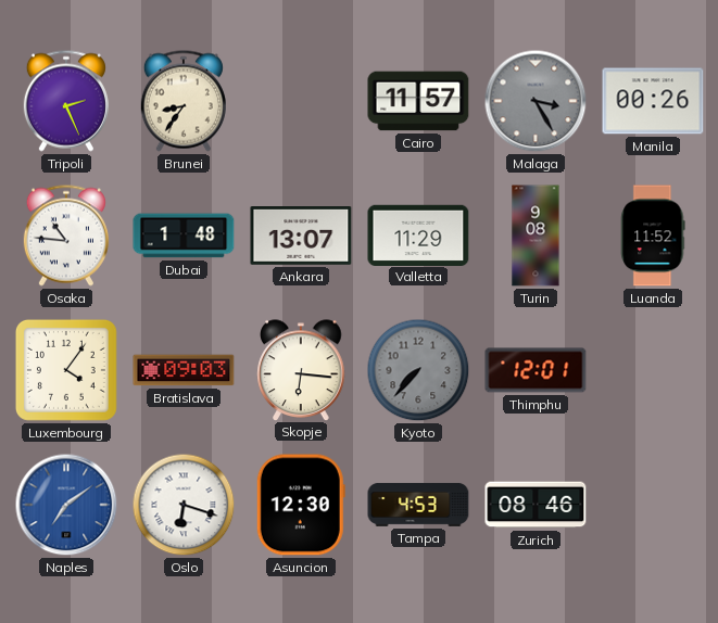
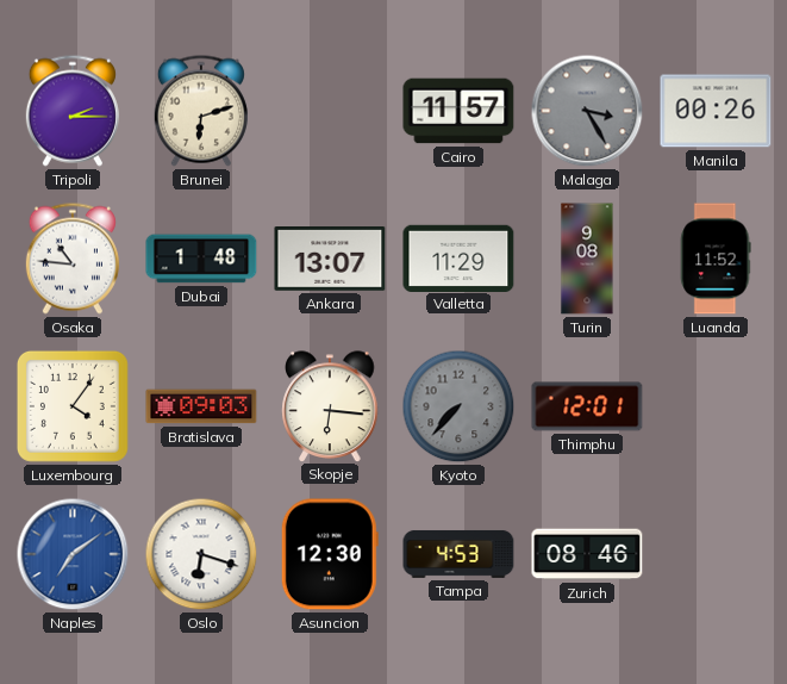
Tripoli: 2:26 -> 2:15
Brunei: 8:36 -> 6:12
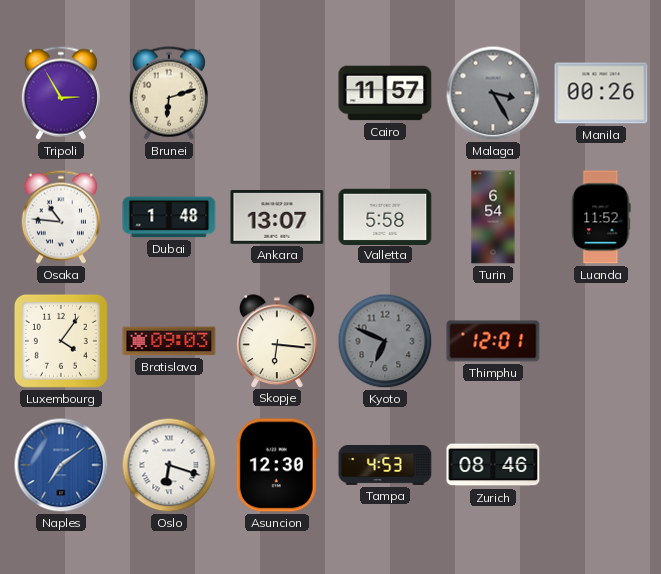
Tripoli: 2:15 -> 2:55
Valletta: 11:29 -> 5:58
Turin: 9:08 -> 6:54
Kyoto: 7:37 -> 6:49
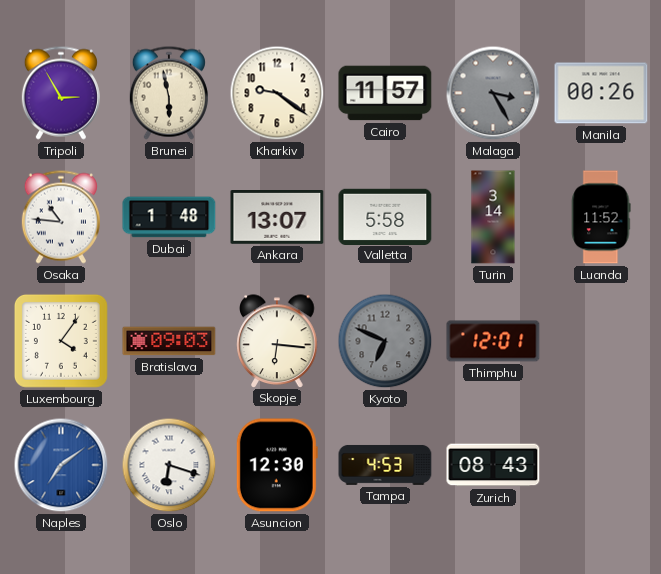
Brunei: 6:12 -> 5:58
Kharkiv: none -> 9:21
Turin: 6:54 -> 3:14
Zurich: 08:46 -> 08:43
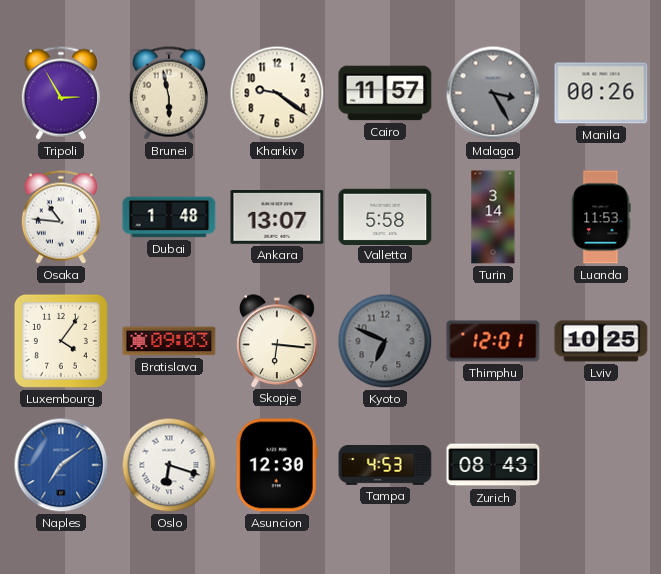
Luanda: 11:52 -> 11:53
Lviv: none -> 10:25
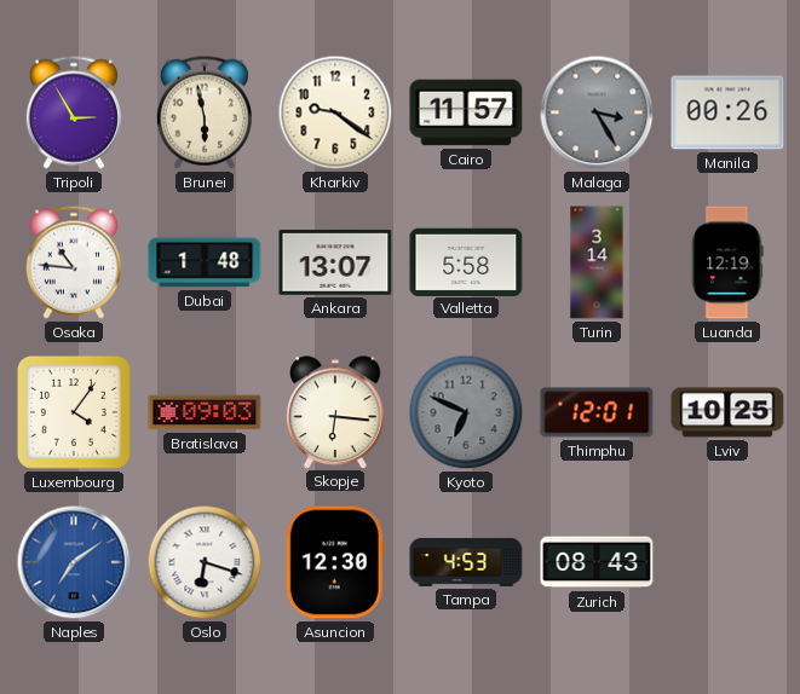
Luanda: 11:53 -> 12:19
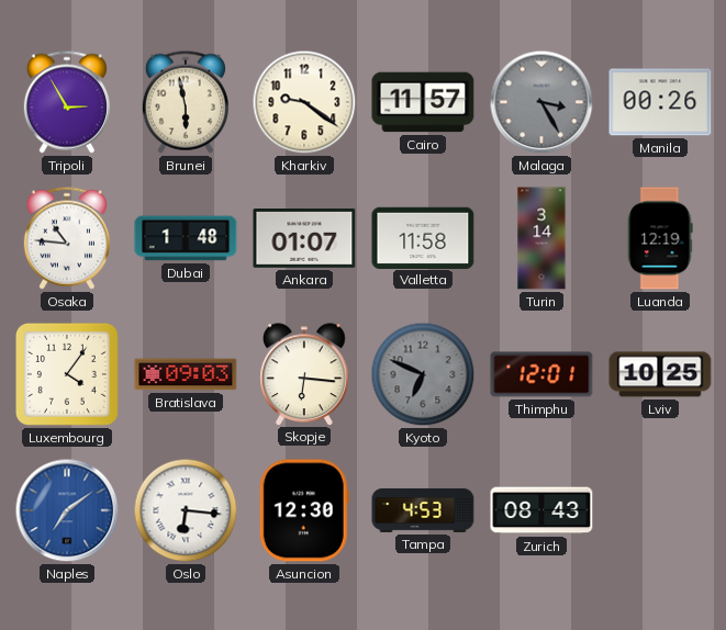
Ankara: 13:07 -> 01:07
Valletta: 5:58 -> 11:58
Oslo: 6:18 -> 6:16
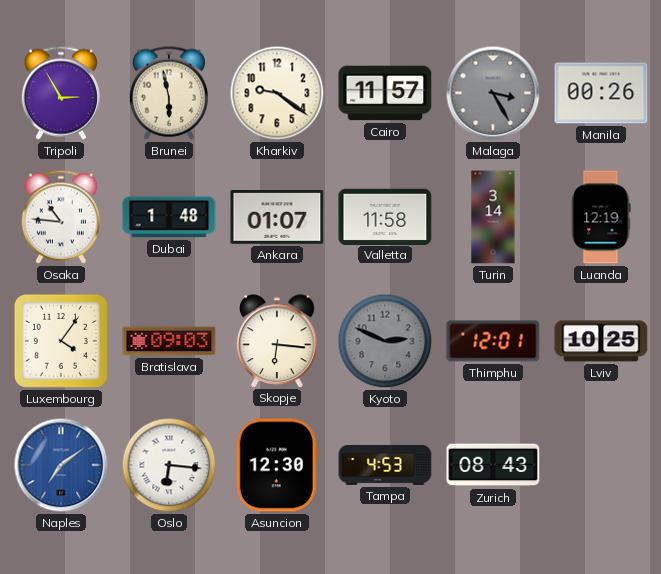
Kyoto: 6:49 -> 2:49
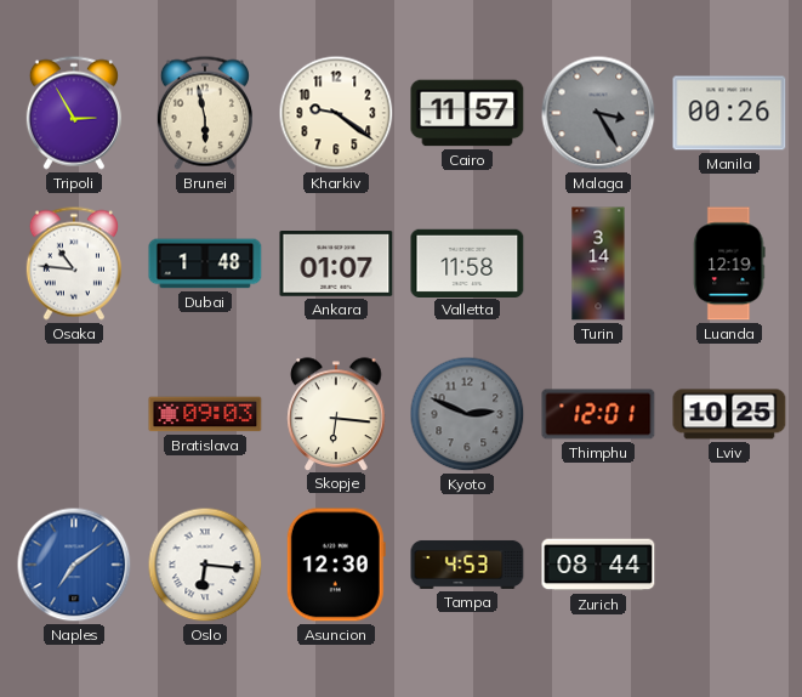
Luxembourg: 4:06 -> none
Zurich: 08:43 -> 08:44
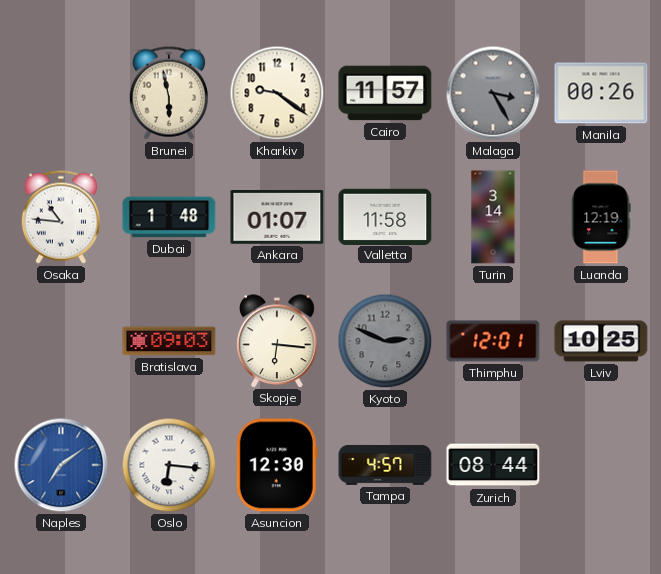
Tripoli: 2:55 -> none
Tampa: 4:53 -> 4:57
